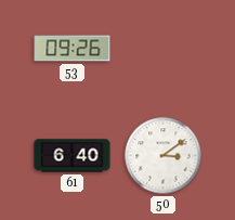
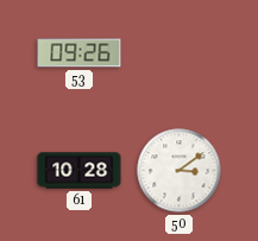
61: 6:40 -> 10:28
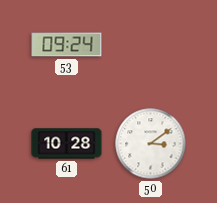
53: 09:26 -> 09:24
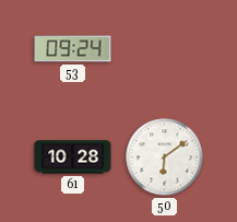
50: 3:09 -> 6:09
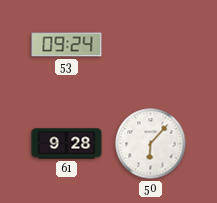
61: 10:28 -> 9:28
50: 6:09 -> 6:07
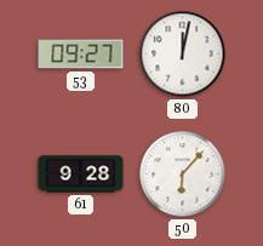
53: 09:24 -> 09:27
80: none -> 12:02
